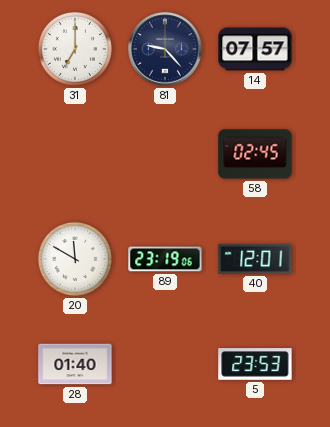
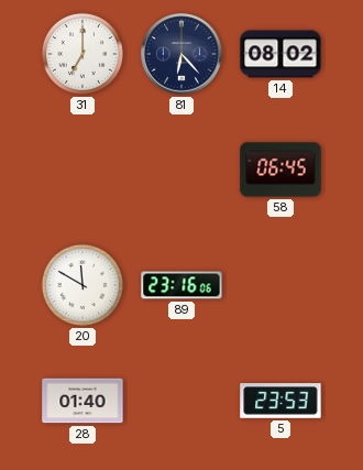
81: 9:23 -> 6:23
14: 07:57 -> 08:02
58: 02:45 -> 06:45
89: 23:19 -> 23:16
40: 12:01 -> none
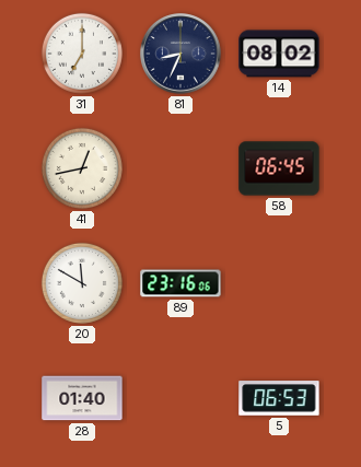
81: 6:23 -> 8:34
41: none -> 12:43
5: 23:53 -> 06:53
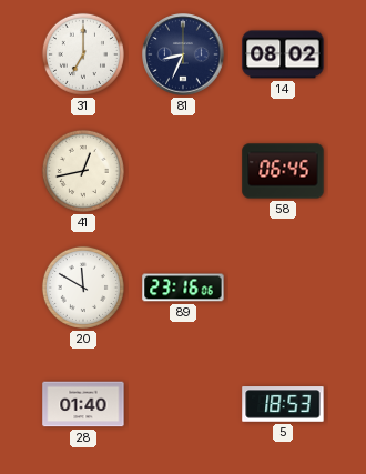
5: 06:53 -> 18:53
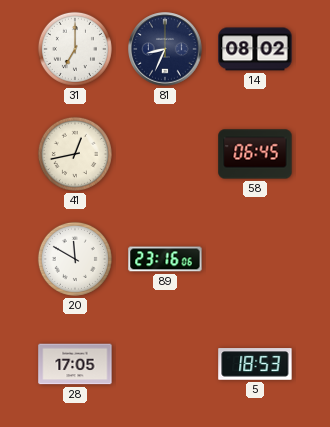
28: 01:40 -> 17:05
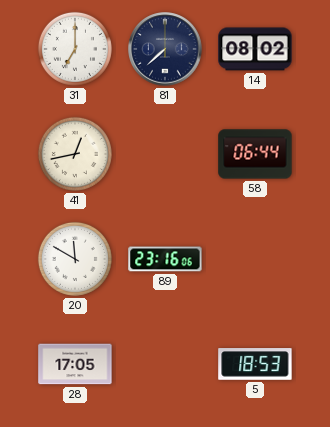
81: 8:34 -> 7:38
58: 06:45 -> 06:44
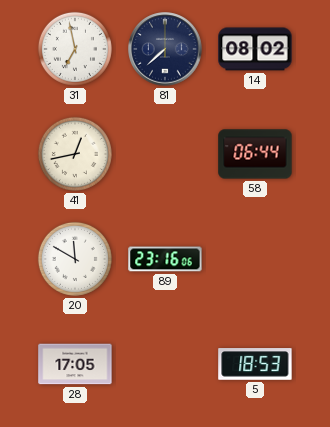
31: 7:00 -> 6:58
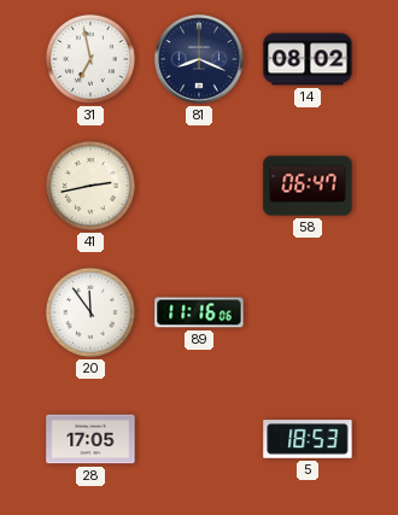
81: 7:38 -> 8:19
41: 12:43 -> 2:43
58: 06:44 -> 06:47
20: 11:50 -> 11:54
89: 23:16 -> 11:16
